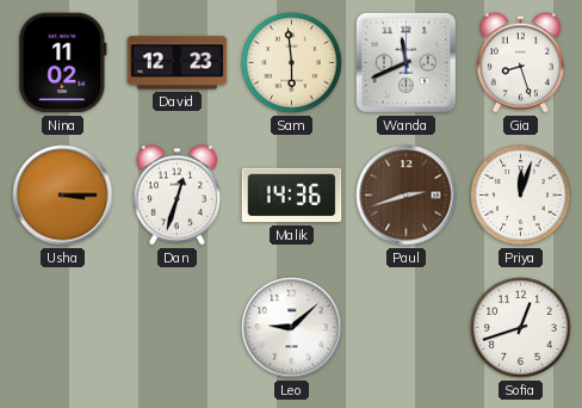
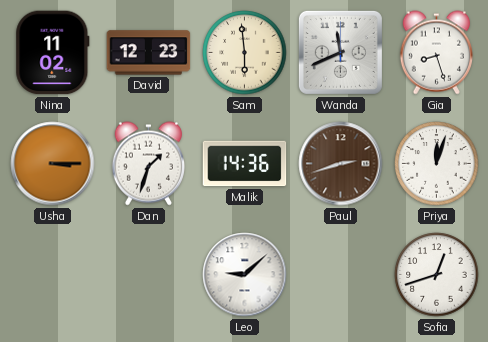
Dan: 12:33 -> 1:33
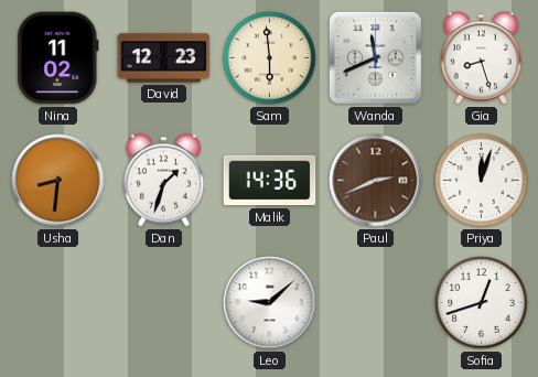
Usha: 3:15 -> 8:31
Paul: 2:42 -> 2:41
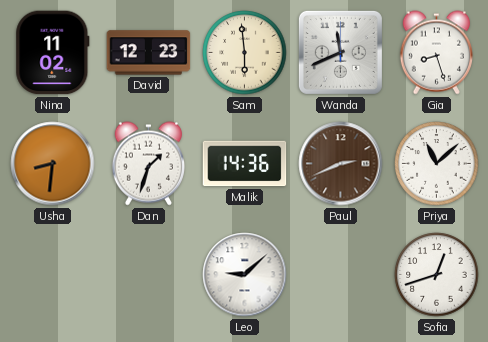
Priya: 12:03 -> 11:08
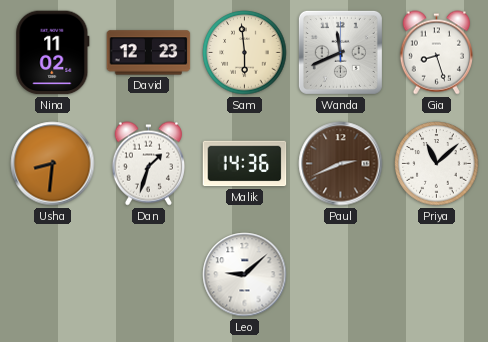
Sofia: 12:42 -> none
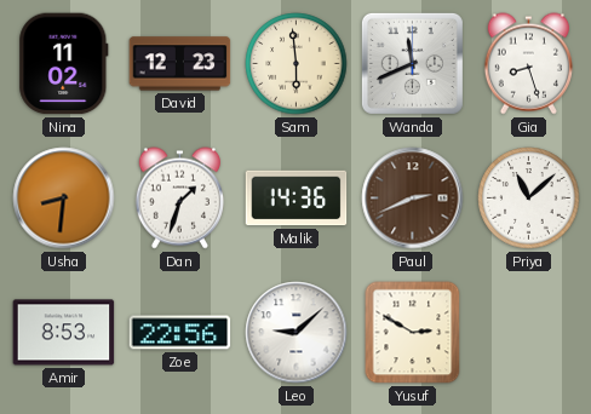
Amir: none -> 8:53
Zoe: none -> 22:56
Yusuf: none -> 2:50
